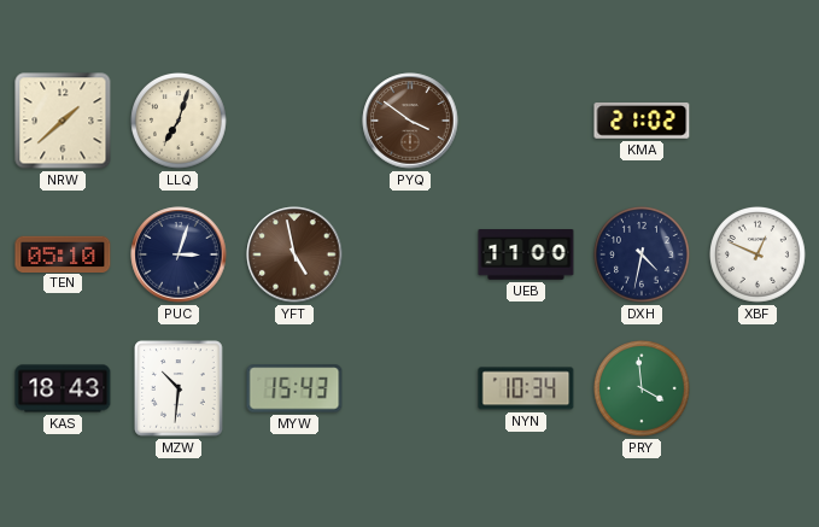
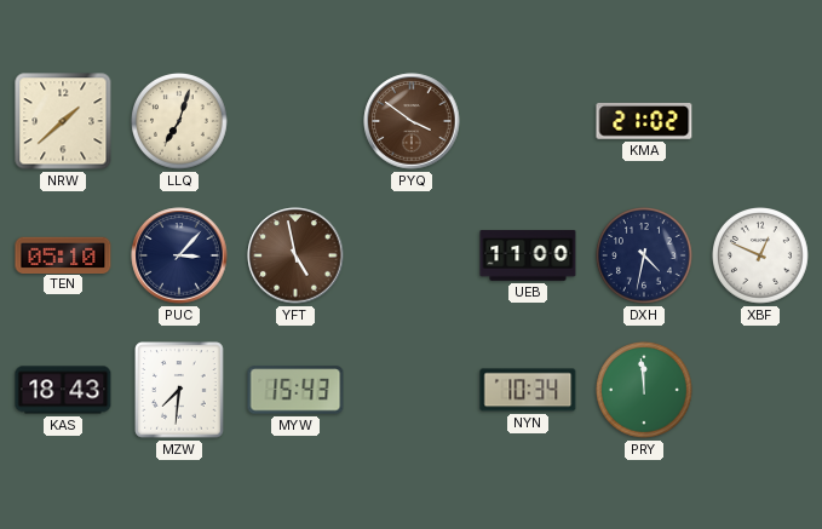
PUC: 3:03 -> 3:07
MZW: 10:31 -> 7:31
PRY: 3:59 -> 11:59
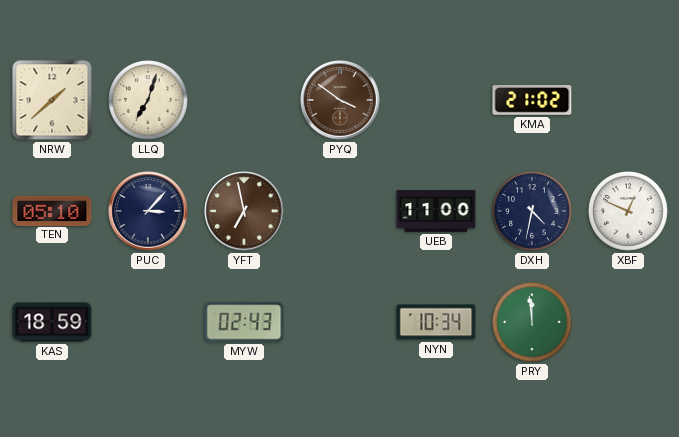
YFT: 4:58 -> 6:58
KAS: 18:43 -> 18:59
MZW: 7:31 -> none
MYW: 15:43 -> 02:43
